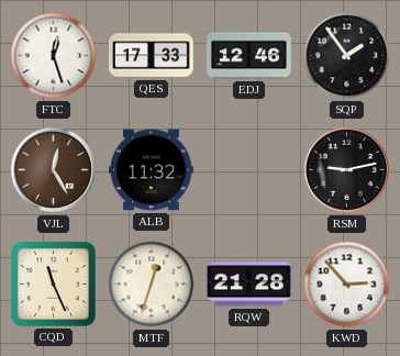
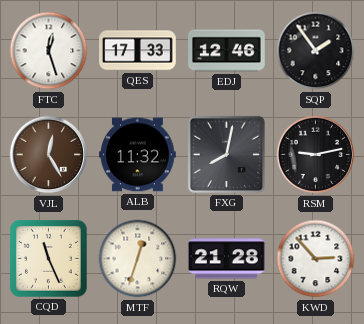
FXG: none -> 8:02
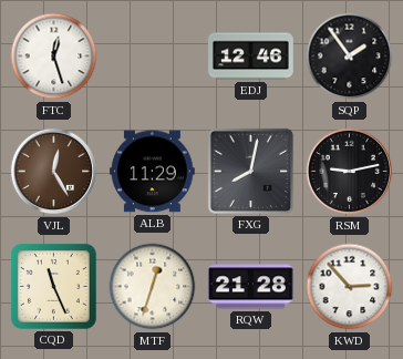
QES: 17:33 -> none
ALB: 11:32 -> 11:29
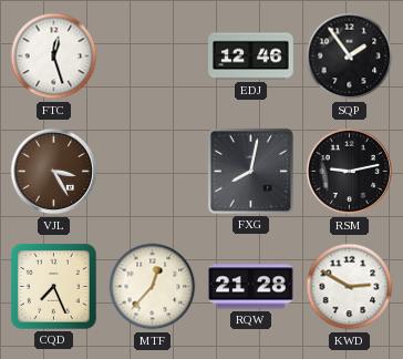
VJL: 12:25 -> 3:25
ALB: 11:29 -> none
CQD: 11:26 -> 7:26
MTF: 12:33 -> 12:37
KWD: 2:53 -> 2:50
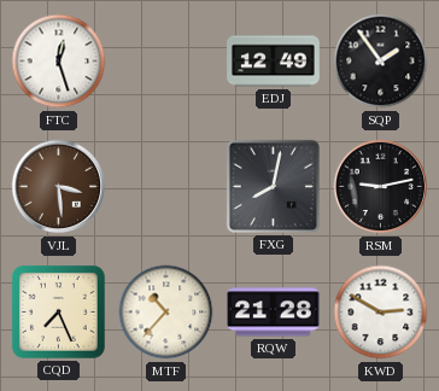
EDJ: 12:46 -> 12:49
VJL: 3:25 -> 3:29
MTF: 12:37 -> 10:37
